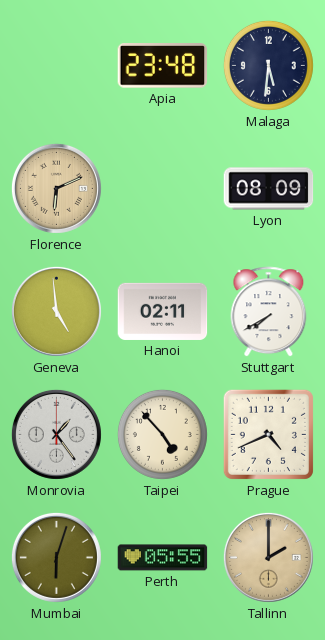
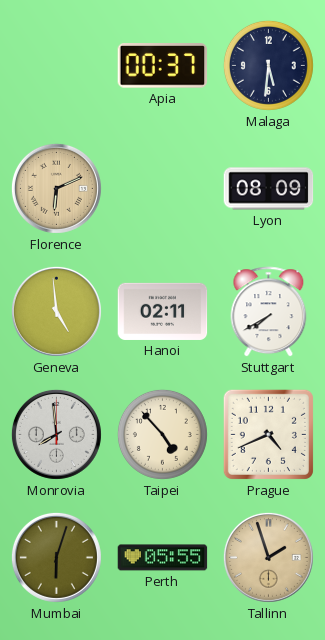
Apia: 23:48 -> 00:37
Monrovia: 1:24 -> 7:59
Tallinn: 2:00 -> 1:57
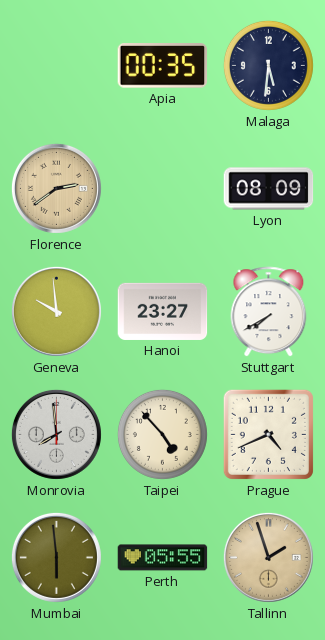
Apia: 00:37 -> 00:35
Florence: 6:11 -> 2:39
Geneva: 4:59 -> 9:59
Hanoi: 02:11 -> 23:27
Mumbai: 6:03 -> 5:59
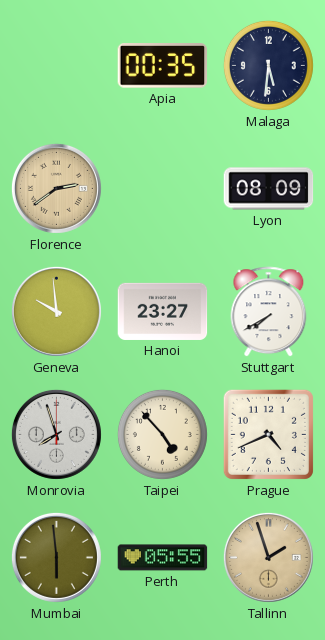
Monrovia: 7:59 -> 7:57
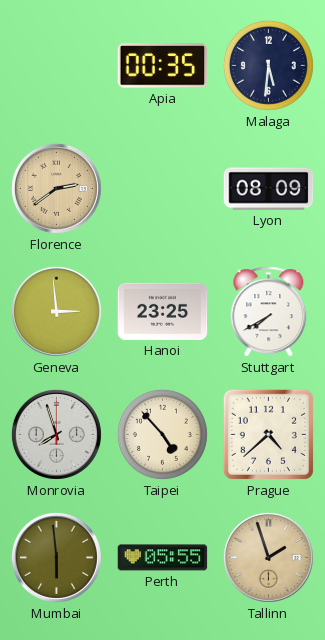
Geneva: 9:59 -> 2:59
Hanoi: 23:27 -> 23:25
Prague: 4:41 -> 4:38
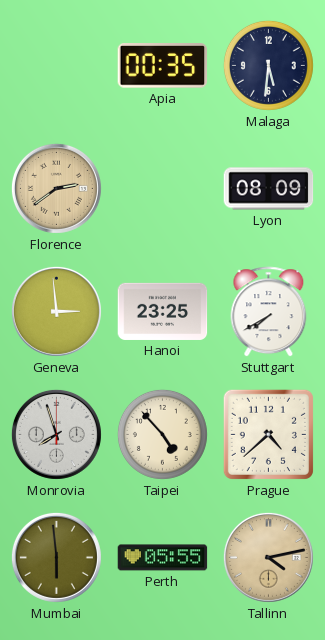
Tallinn: 1:57 -> 4:13
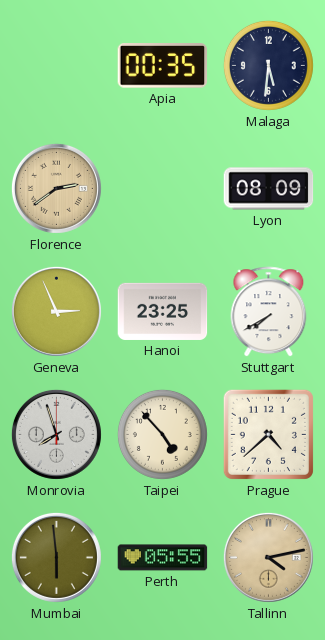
Geneva: 2:59 -> 2:56
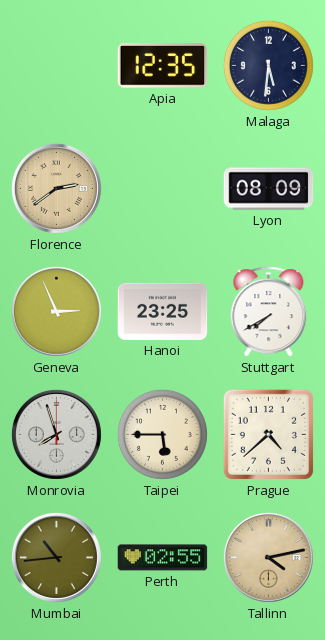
Apia: 00:35 -> 12:35
Taipei: 4:53 -> 5:45
Mumbai: 5:59 -> 10:44
Perth: 05:55 -> 02:55
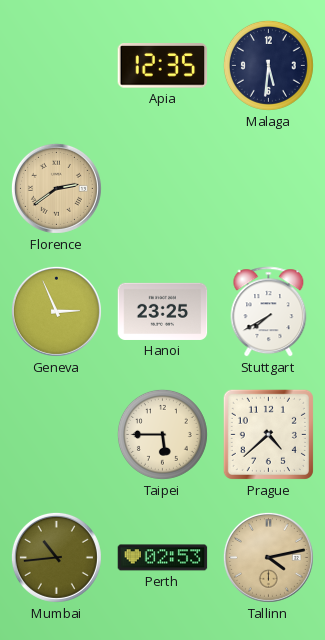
Lyon: 08:09 -> none
Monrovia: 7:57 -> none
Perth: 02:55 -> 02:53
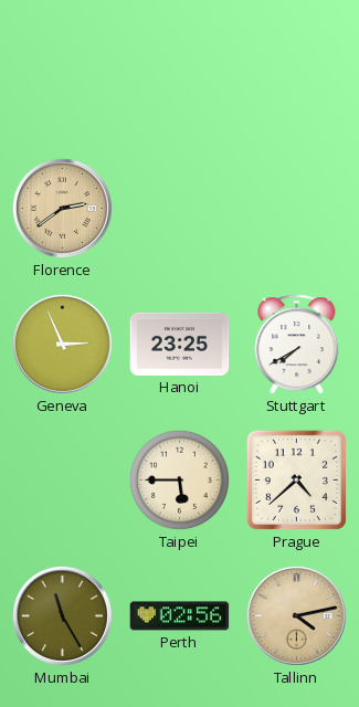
Apia: 12:35 -> none
Malaga: 5:31 -> none
Mumbai: 10:44 -> 11:25
Perth: 02:53 -> 02:56
